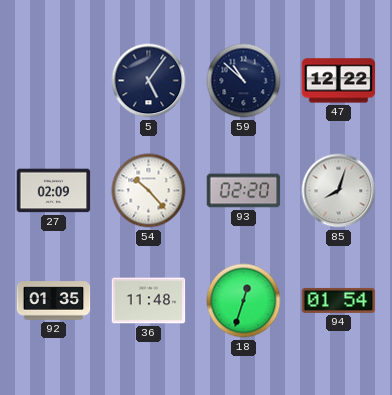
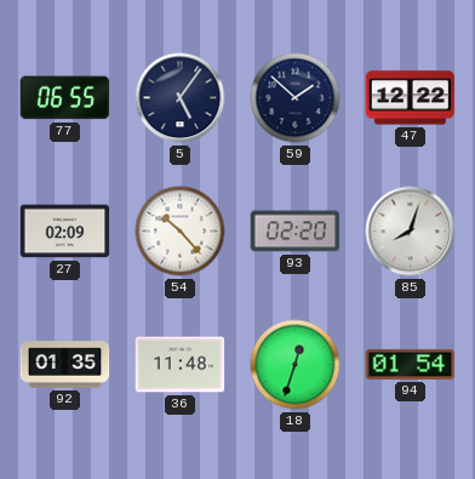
77: none -> 06:55
59: 10:52 -> 1:52
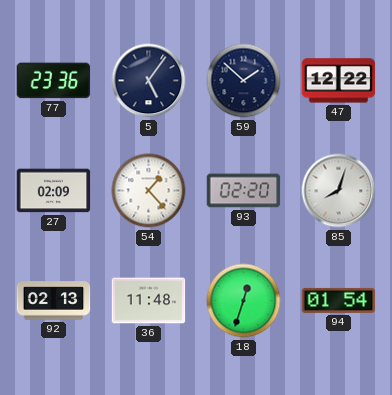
77: 06:55 -> 23:36
54: 10:23 -> 1:23
92: 01:35 -> 02:13
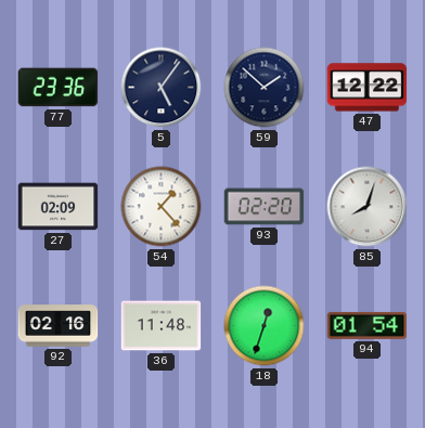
92: 02:13 -> 02:16
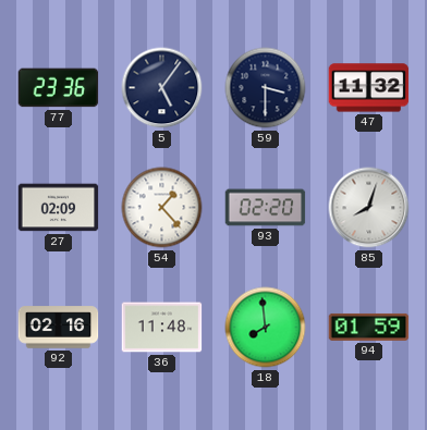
59: 1:52 -> 3:30
47: 12:22 -> 11:32
18: 12:33 -> 7:59
94: 01:54 -> 01:59
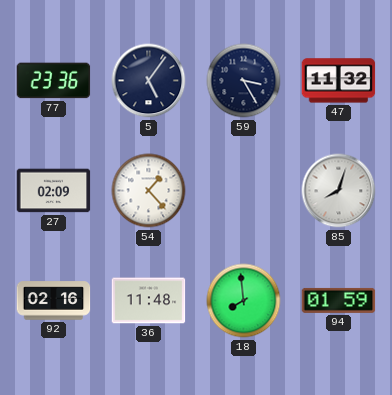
59: 3:30 -> 3:25
93: 02:20 -> none
